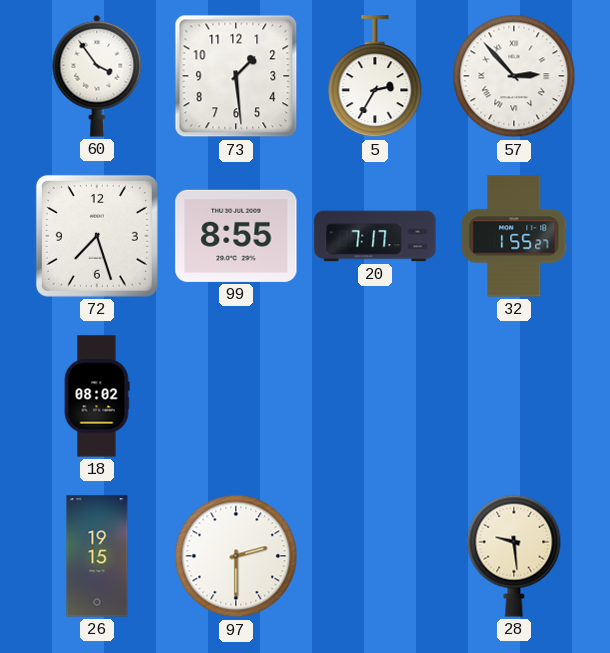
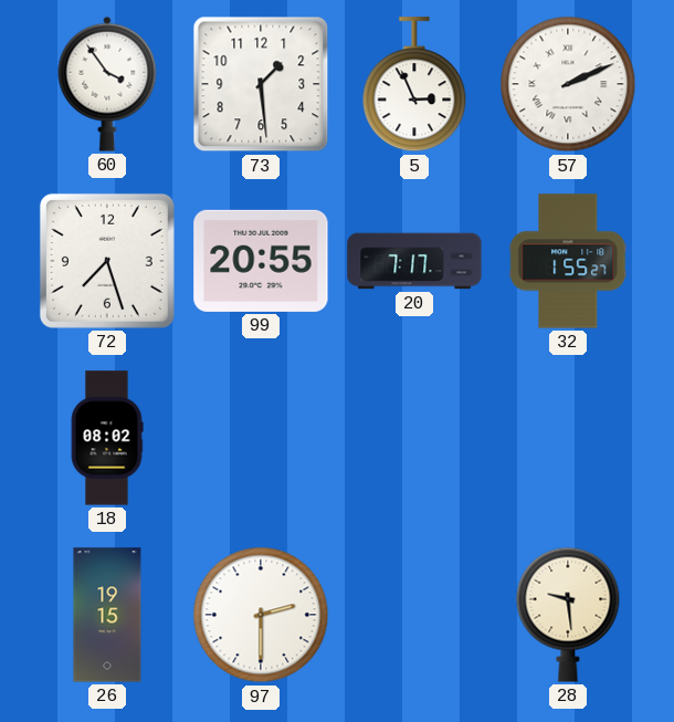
5: 2:35 -> 2:56
57: 2:53 -> 2:11
99: 8:55 -> 20:55
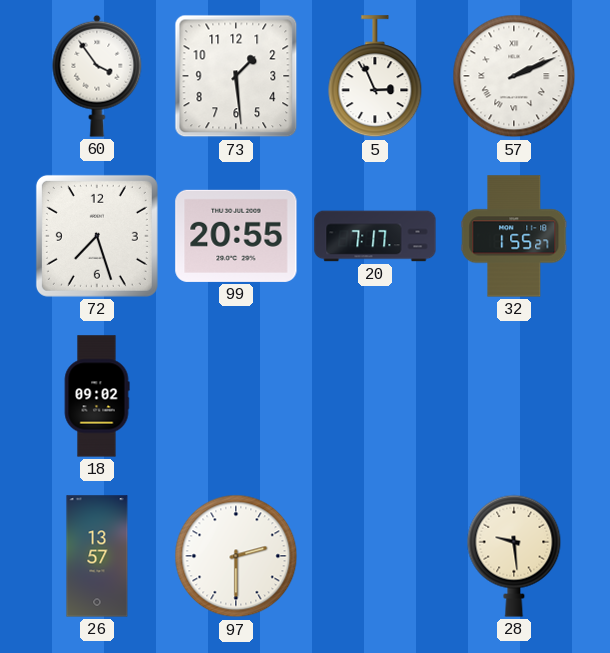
18: 08:02 -> 09:02
26: 19:15 -> 13:57
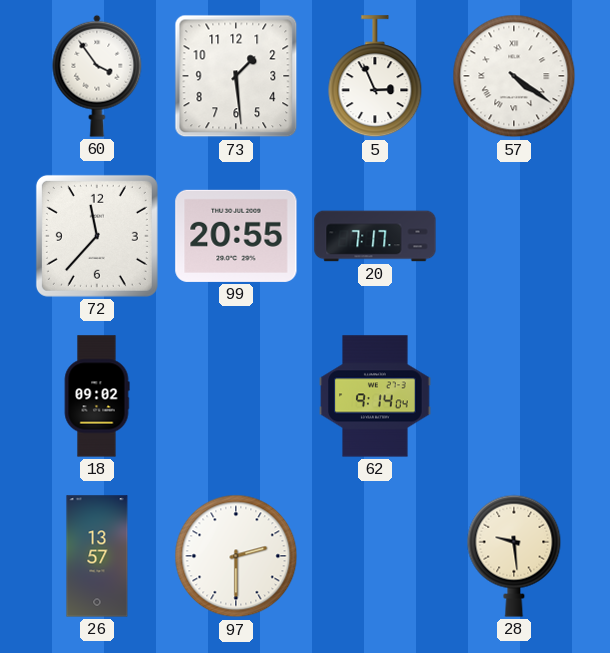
57: 2:11 -> 4:21
72: 7:27 -> 11:37
32: 1:55 -> none
62: none -> 9:14
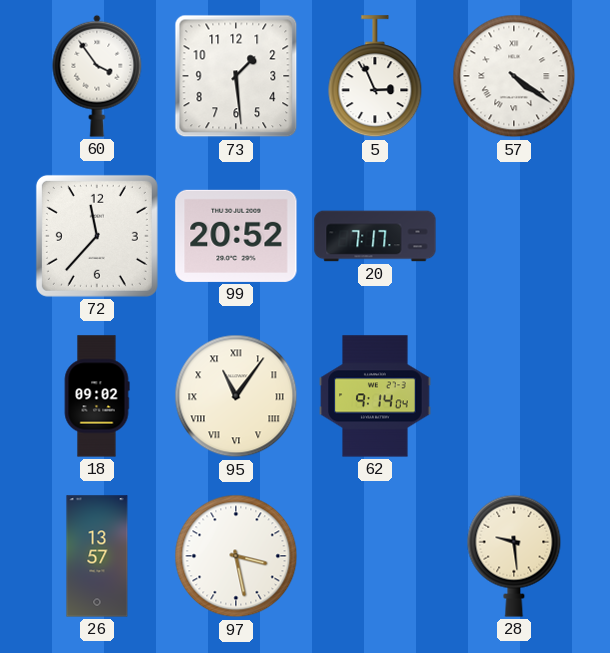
99: 20:55 -> 20:52
95: none -> 11:06
97: 2:30 -> 3:28
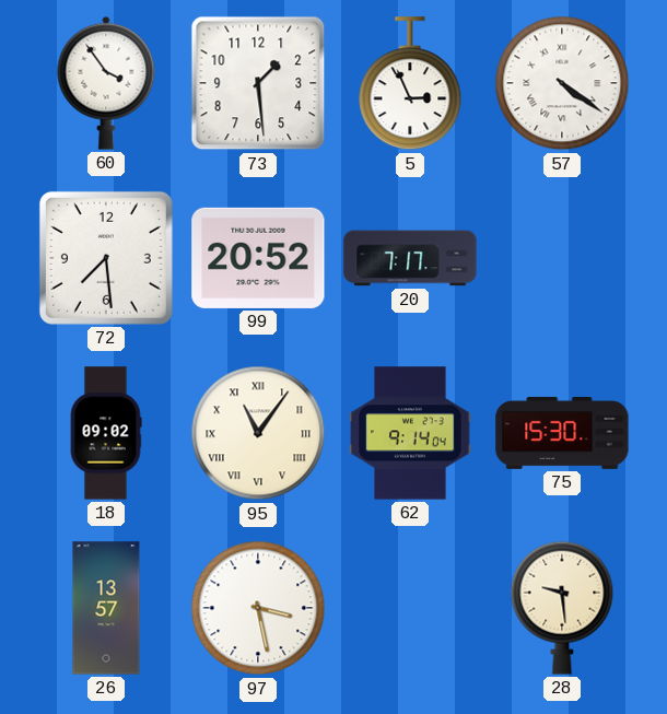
72: 11:37 -> 7:29
75: none -> 15:30
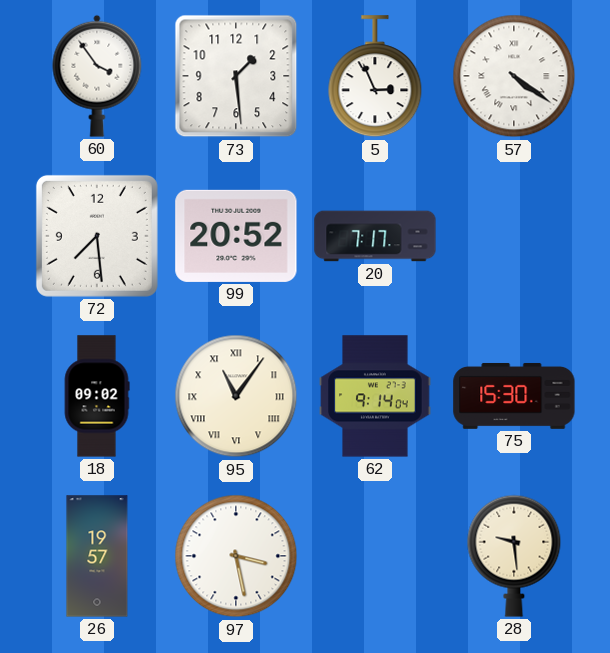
26: 13:57 -> 19:57
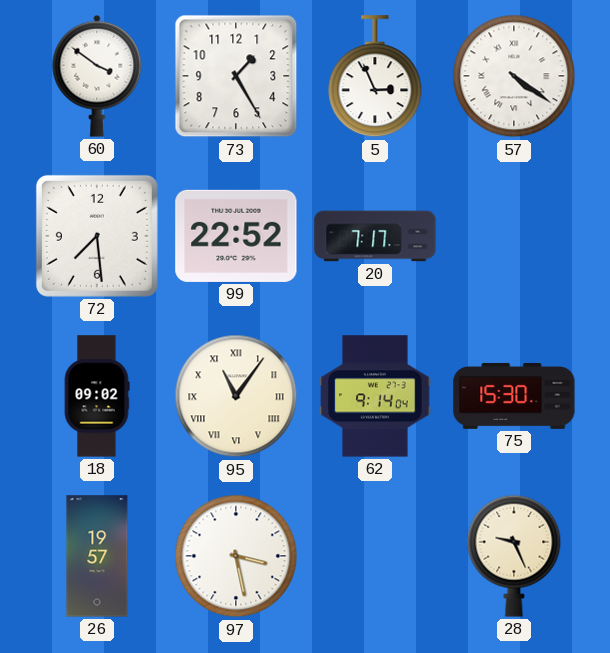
60: 3:54 -> 3:51
73: 1:29 -> 1:25
99: 20:52 -> 22:52
28: 9:29 -> 9:26
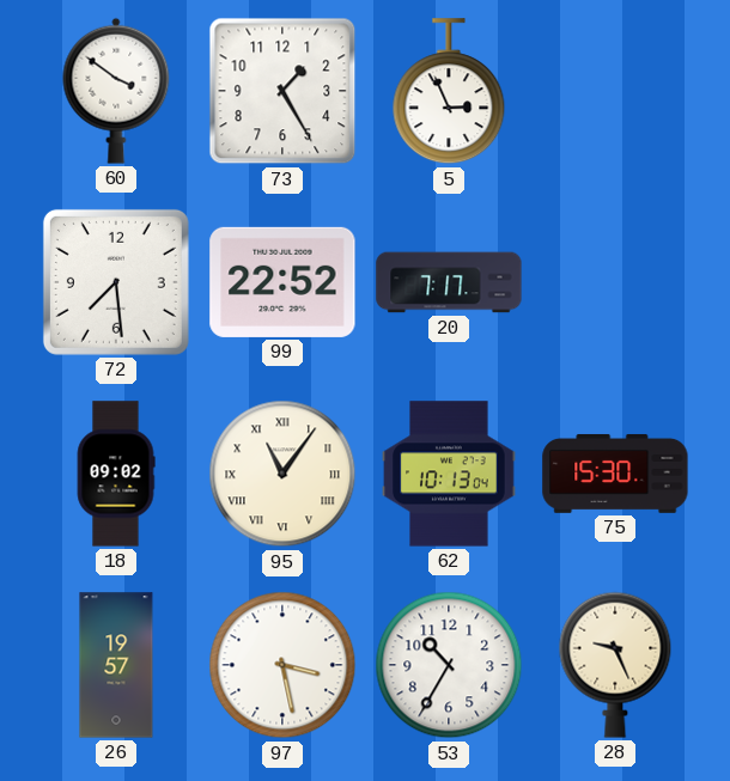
57: 4:21 -> none
62: 9:14 -> 10:13
53: none -> 10:35
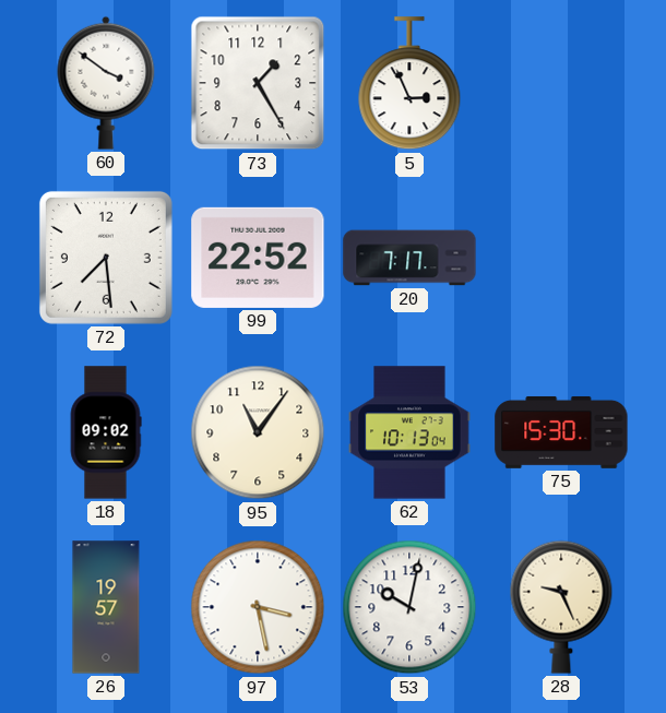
95 numerals: Roman -> Arabic
53: 10:35 -> 10:02
